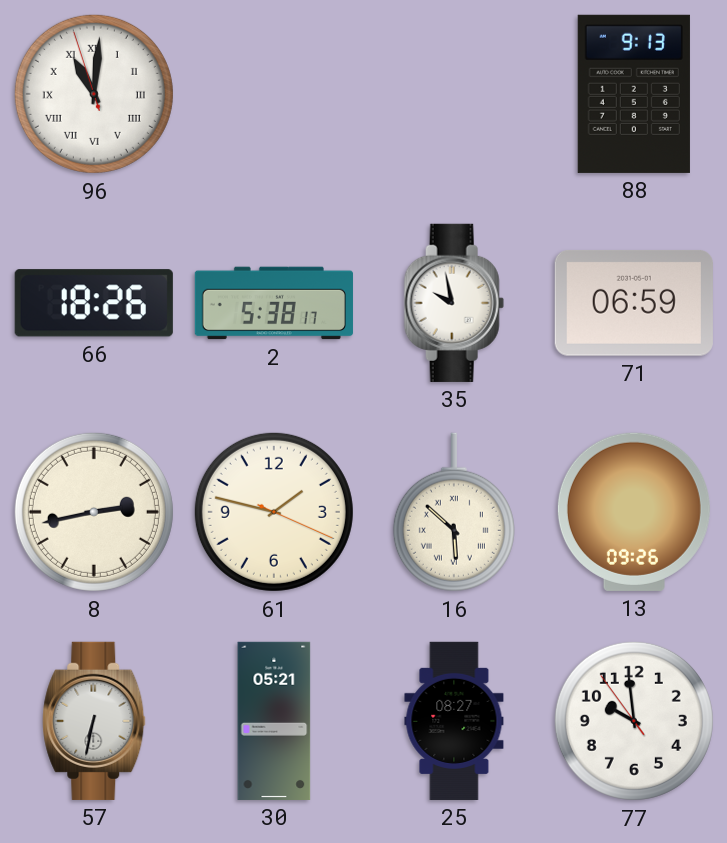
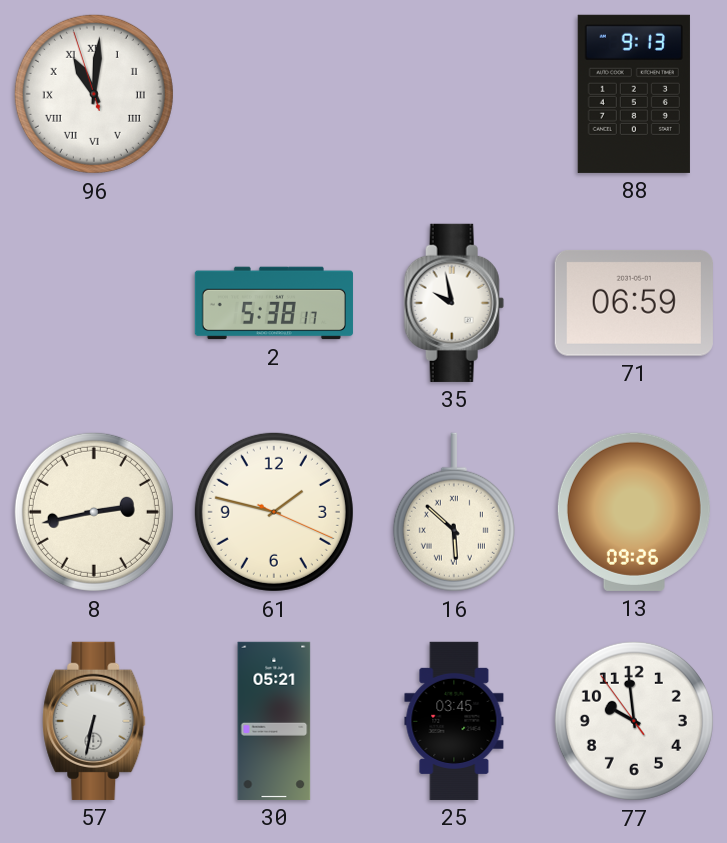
66: 18:26 -> none
25: 08:27 -> 03:45
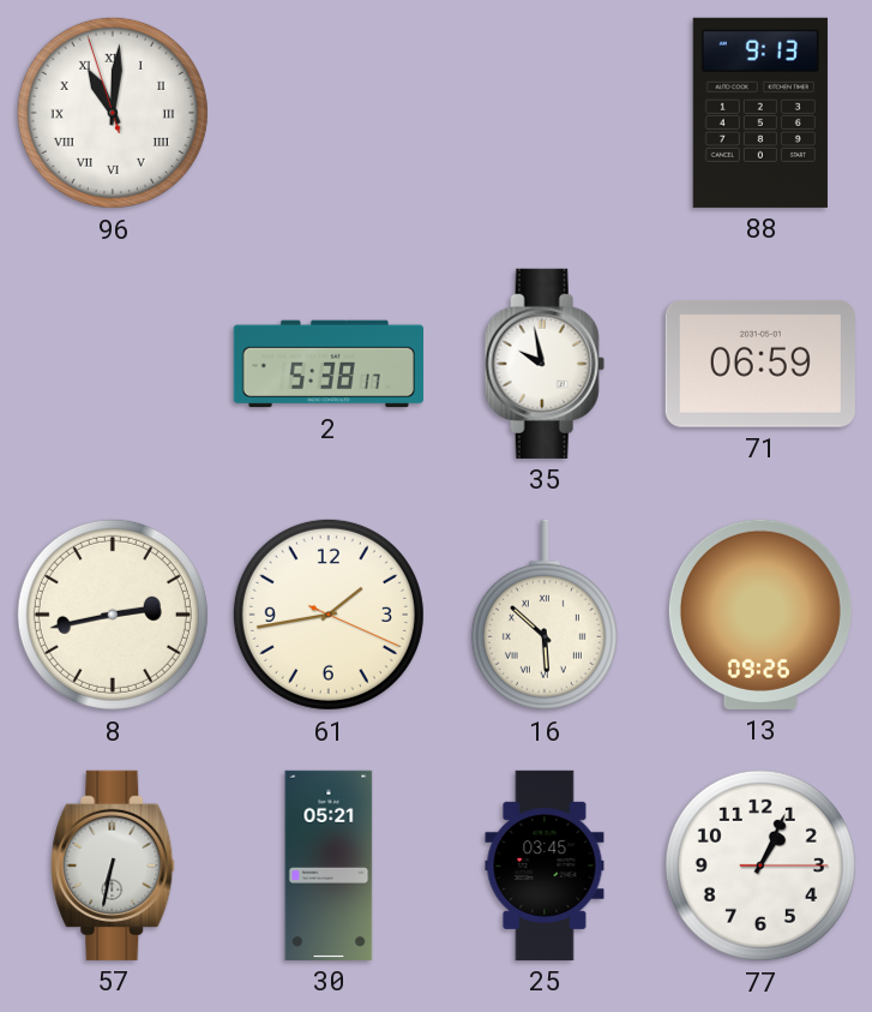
61: 1:47 -> 1:43
77: 9:58 -> 1:04
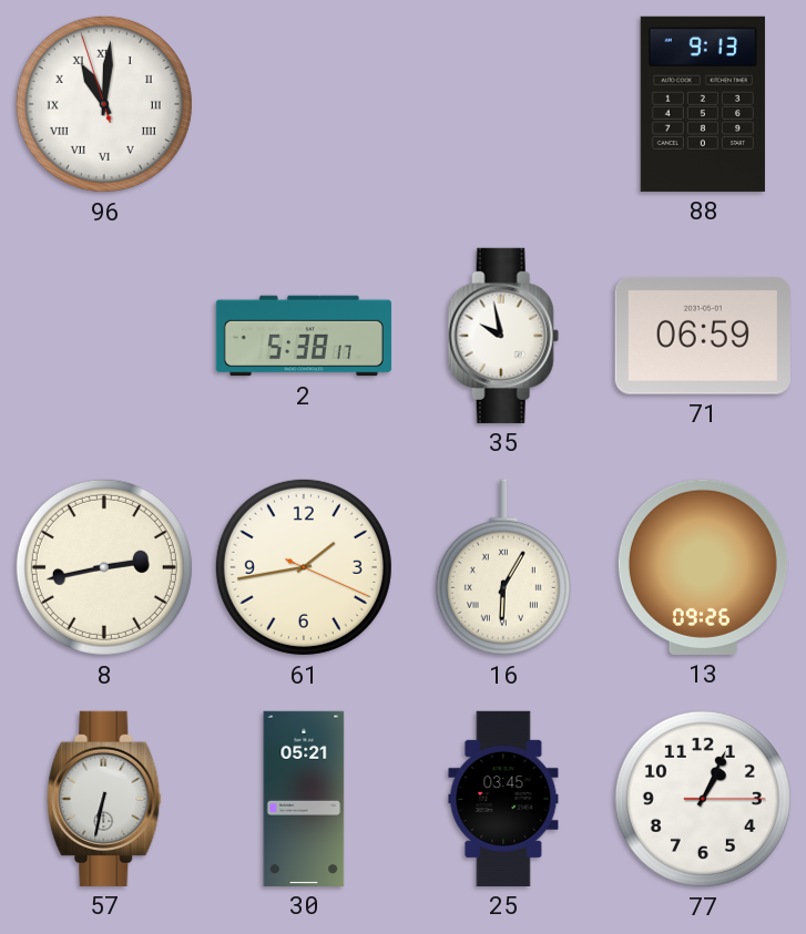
16: 5:52 -> 6:05
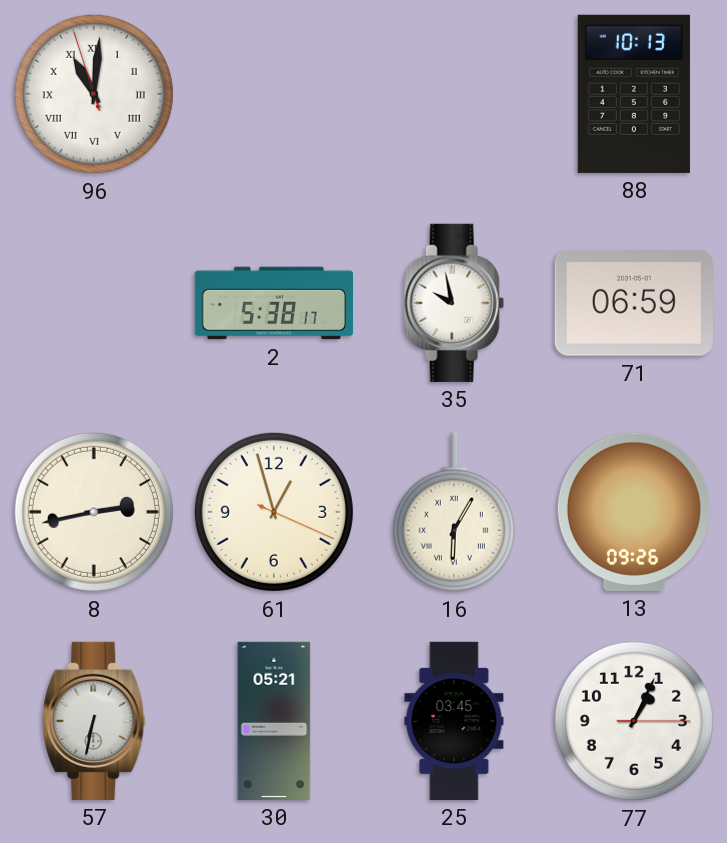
88: 9:13 -> 10:13
61: 1:43 -> 12:57
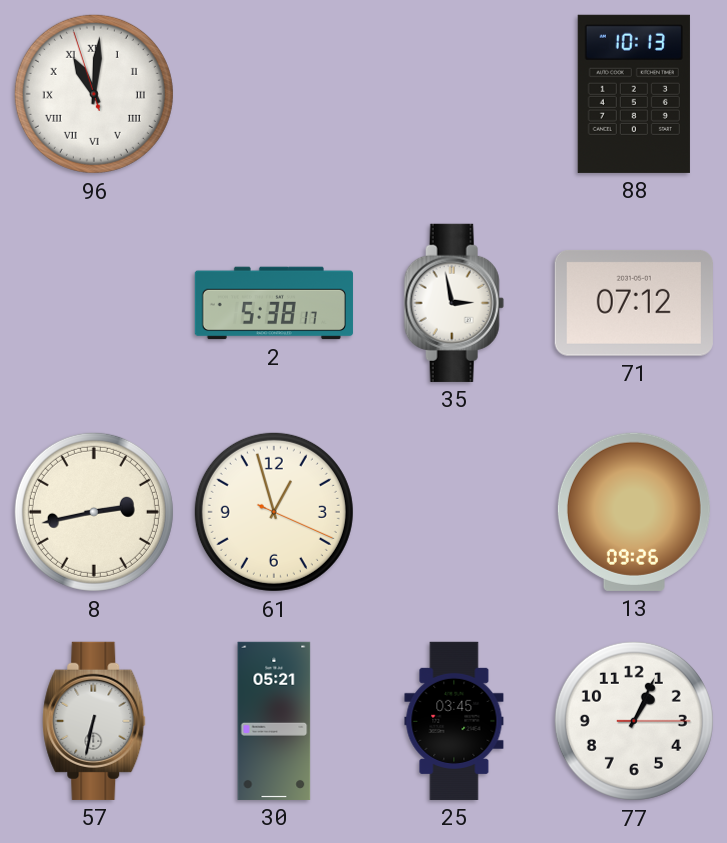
35: 9:58 -> 2:58
71: 06:59 -> 07:12
16: 6:05 -> none
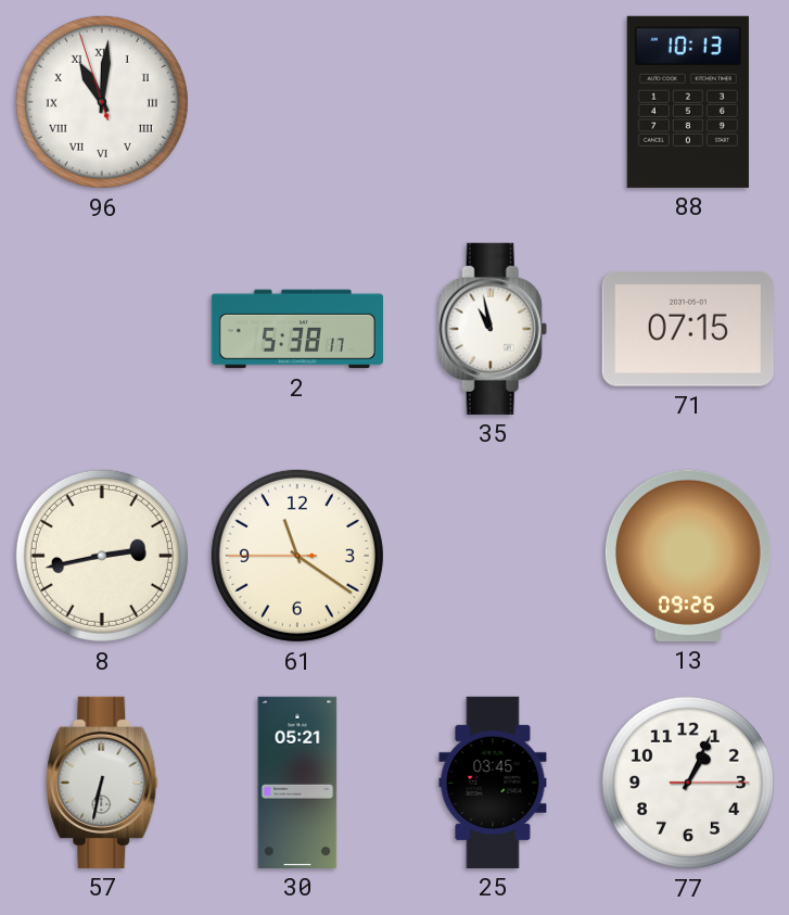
35: 2:58 -> 10:58
71: 07:12 -> 07:15
61: 12:57 -> 11:20
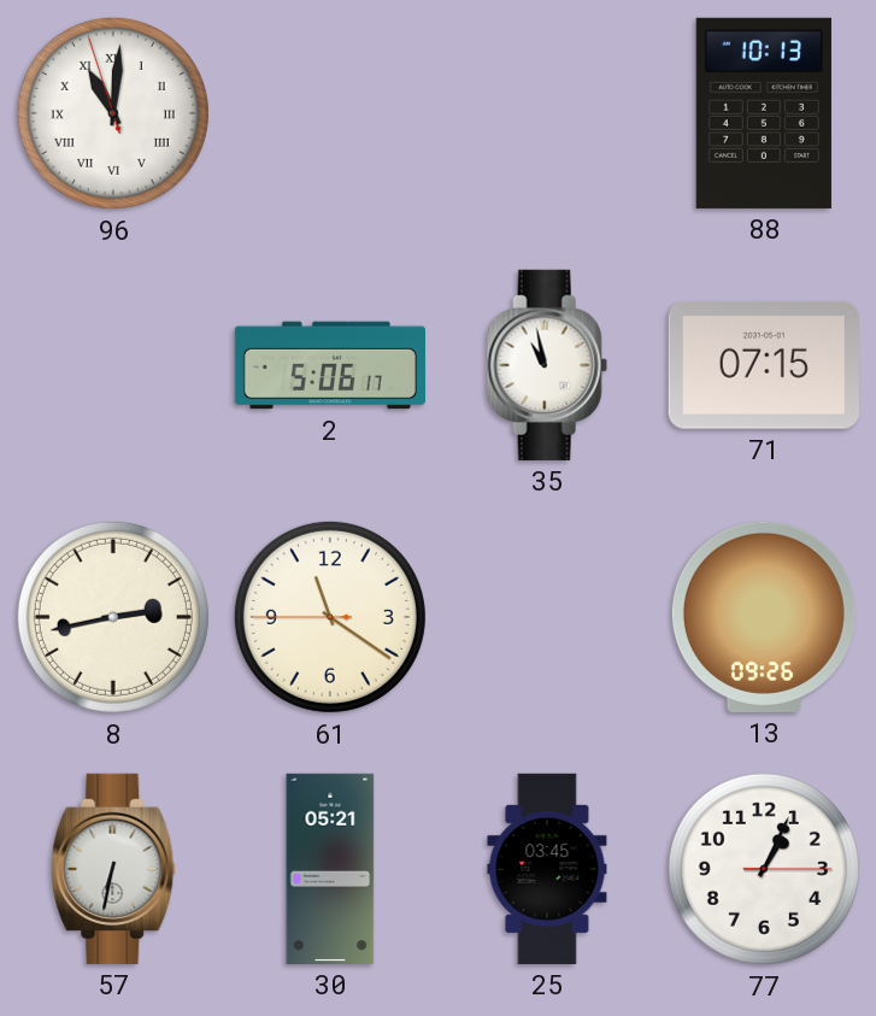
2: 5:38 -> 5:06
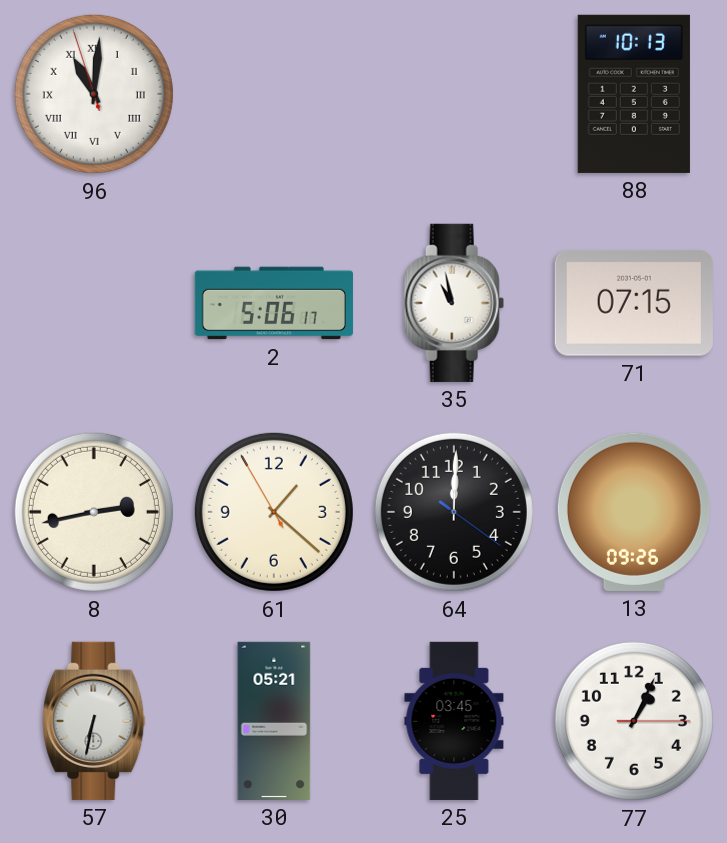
61: 11:20 -> 1:21
64: none -> 12:00
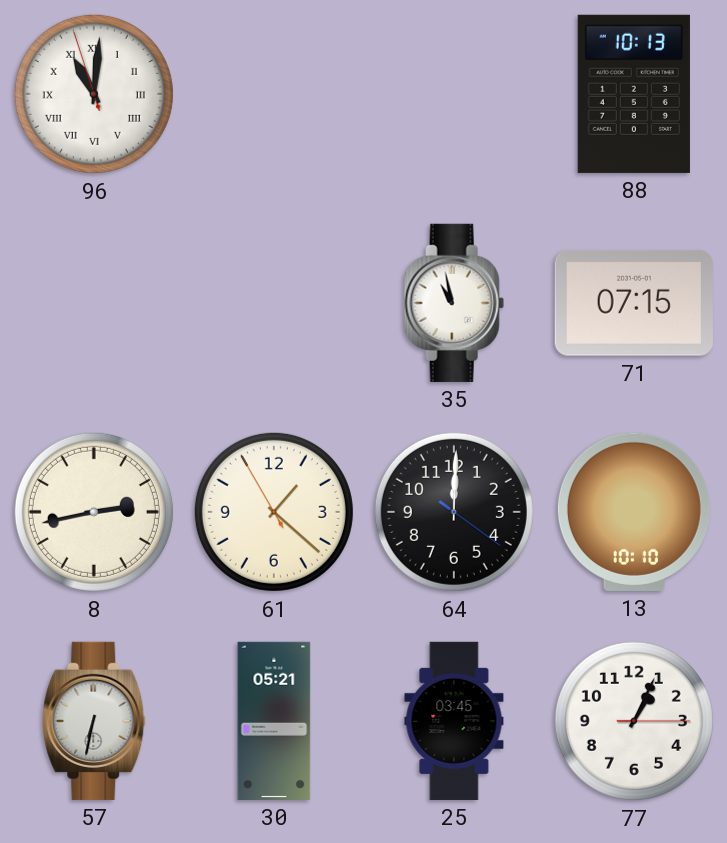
2: 5:06 -> none
13: 09:26 -> 10:10
